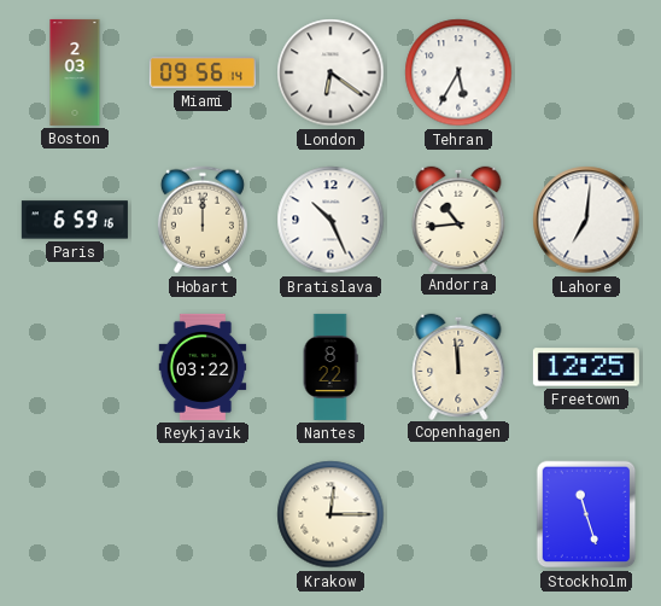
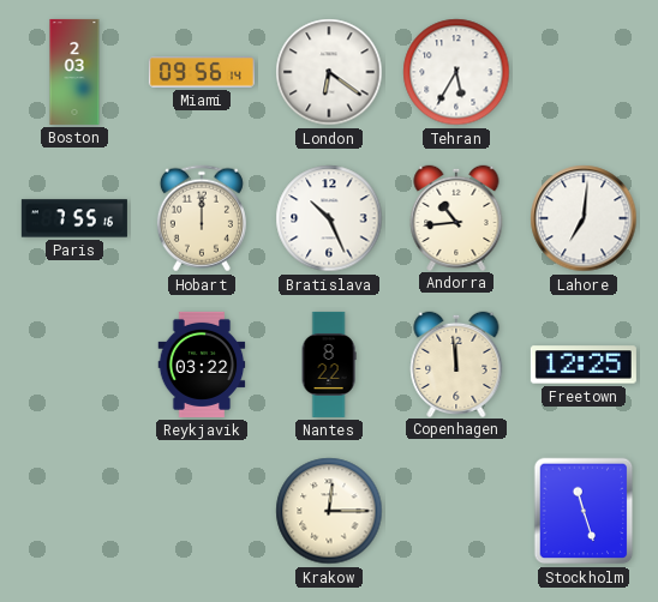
Paris: 6:59 -> 7:55
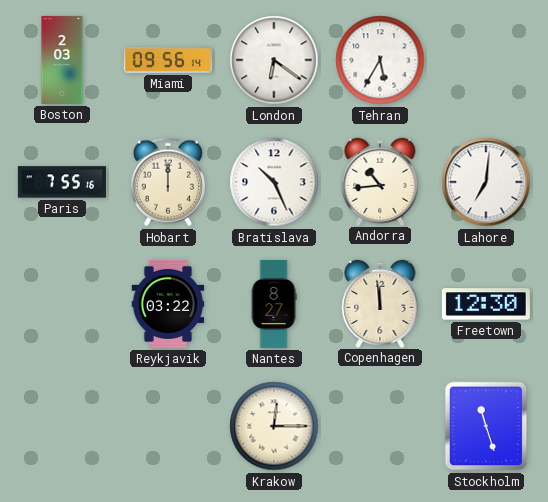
Nantes: 8:22 -> 8:27
Freetown: 12:25 -> 12:30
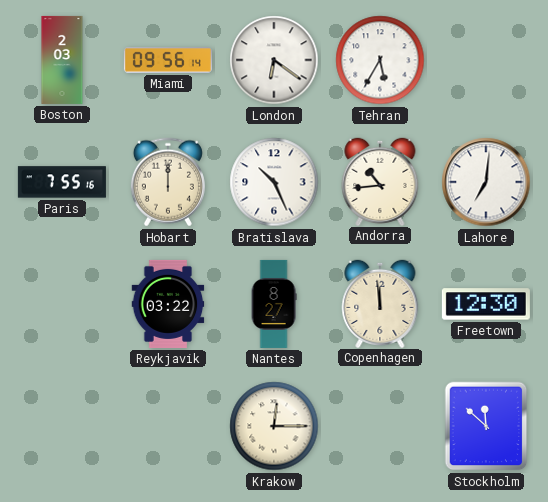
Stockholm: 11:27 -> 11:52
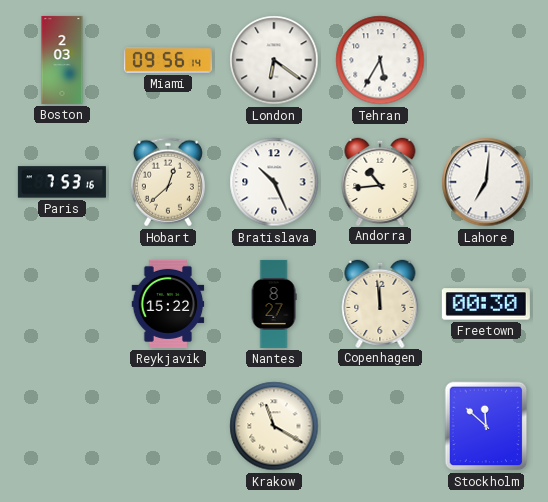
Paris: 7:55 -> 7:53
Hobart: 12:00 -> 12:38
Reykjavik: 03:22 -> 15:22
Freetown: 12:30 -> 00:30
Krakow: 12:15 -> 11:20
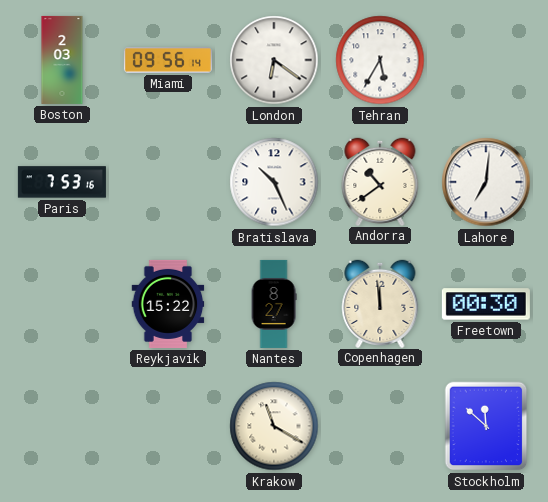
Hobart: 12:38 -> none
Andorra: 10:44 -> 10:39
